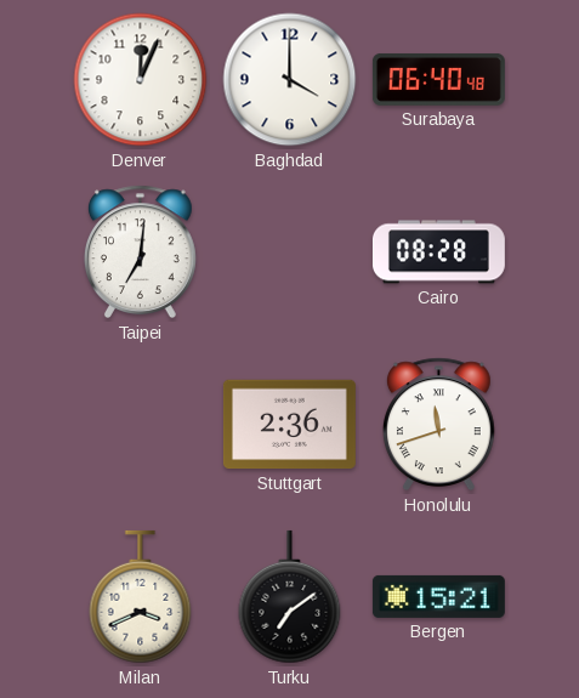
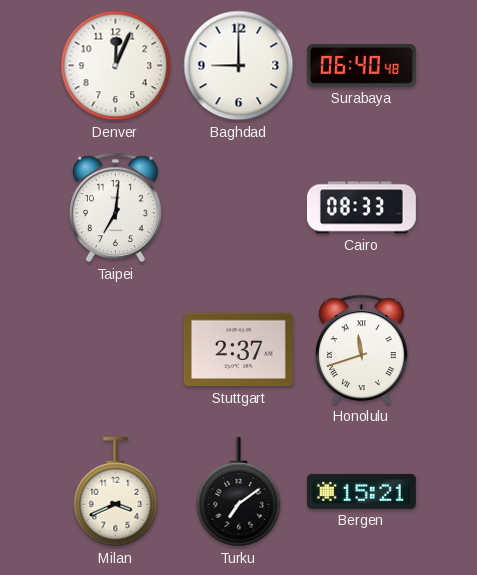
Baghdad: 4:00 -> 9:00
Cairo: 08:28 -> 08:33
Stuttgart: 2:36 -> 2:37
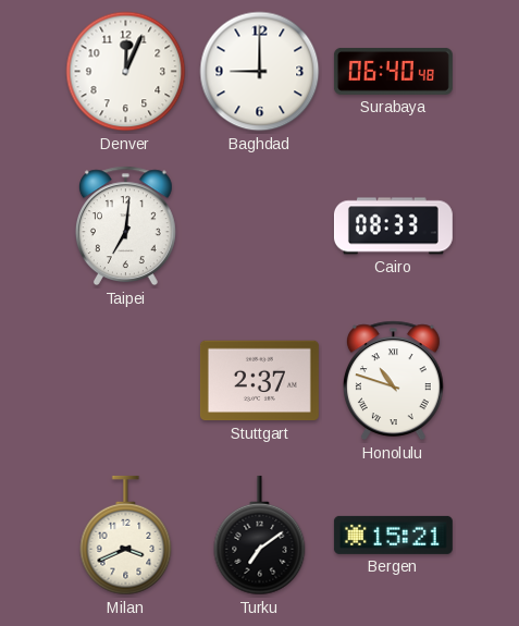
Honolulu: 11:42 -> 10:48
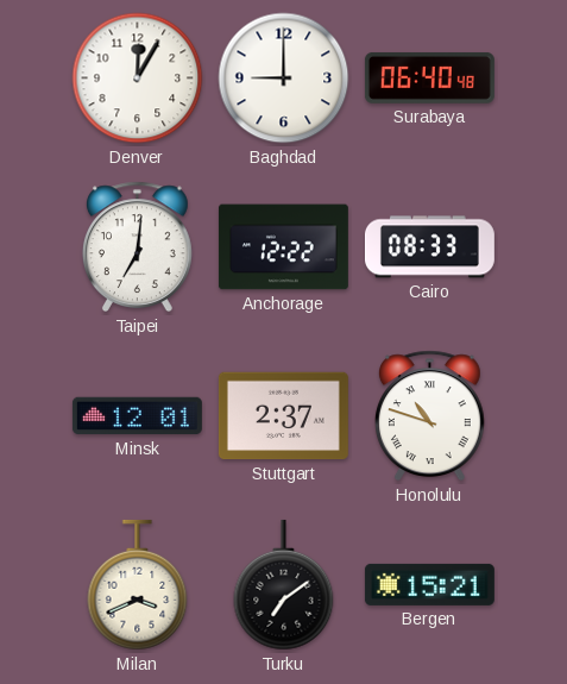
Denver: 12:04 -> 12:05
Anchorage: none -> 12:22
Minsk: none -> 12:01
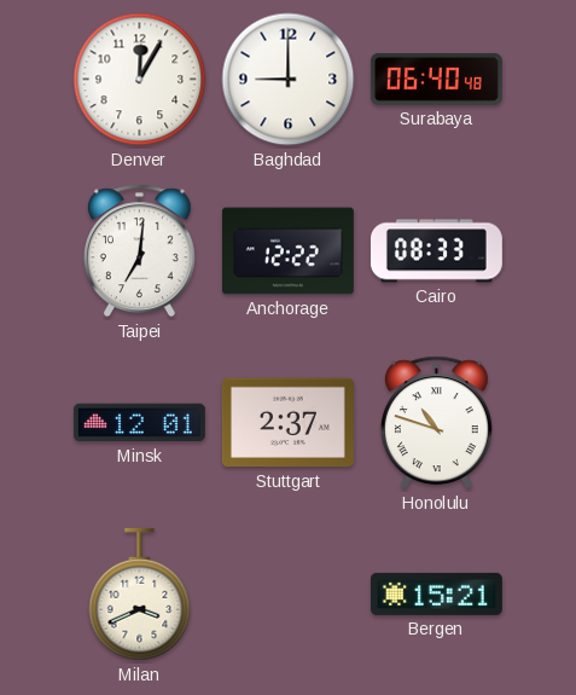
Turku: 7:09 -> none
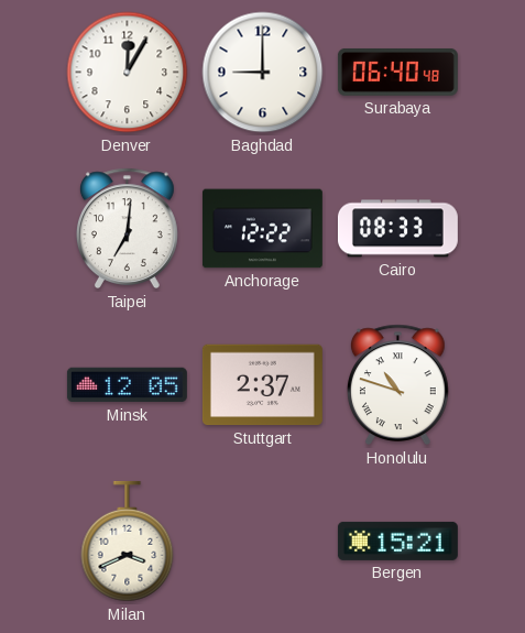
Minsk: 12:01 -> 12:05
